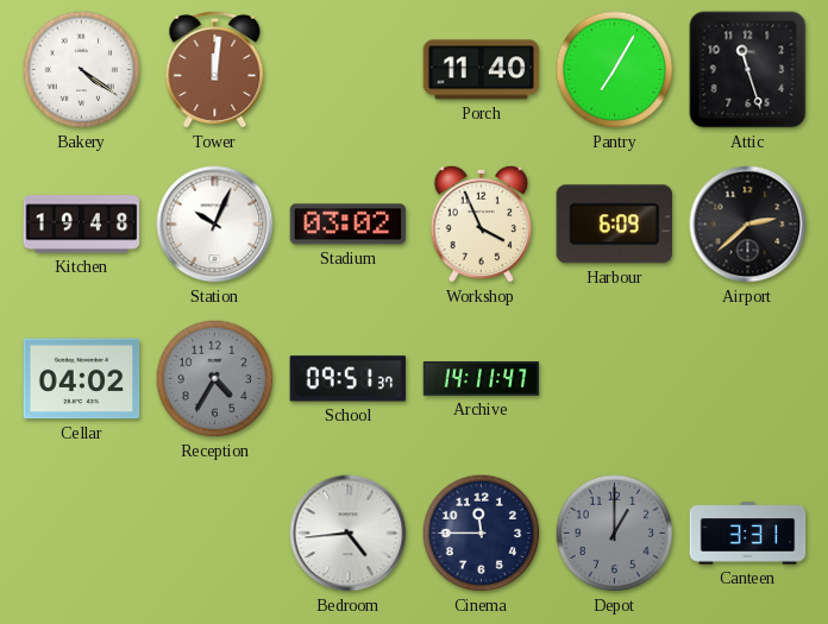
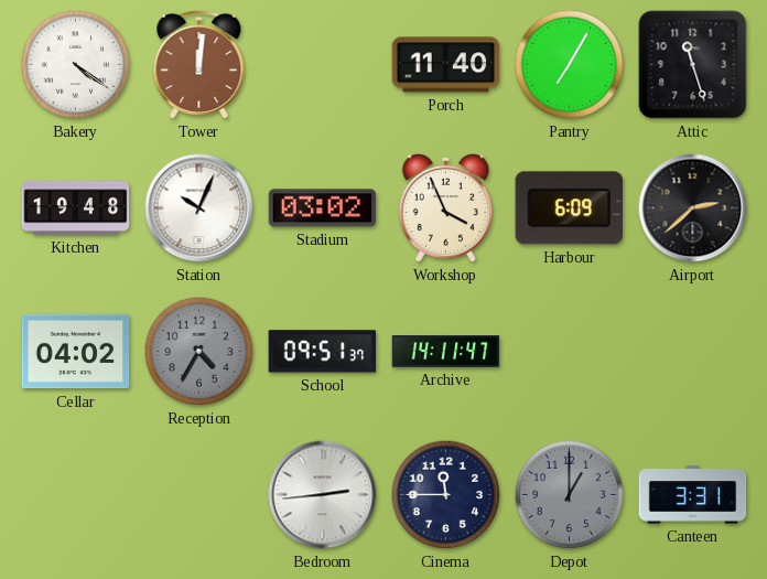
Bedroom: 4:44 -> 2:44
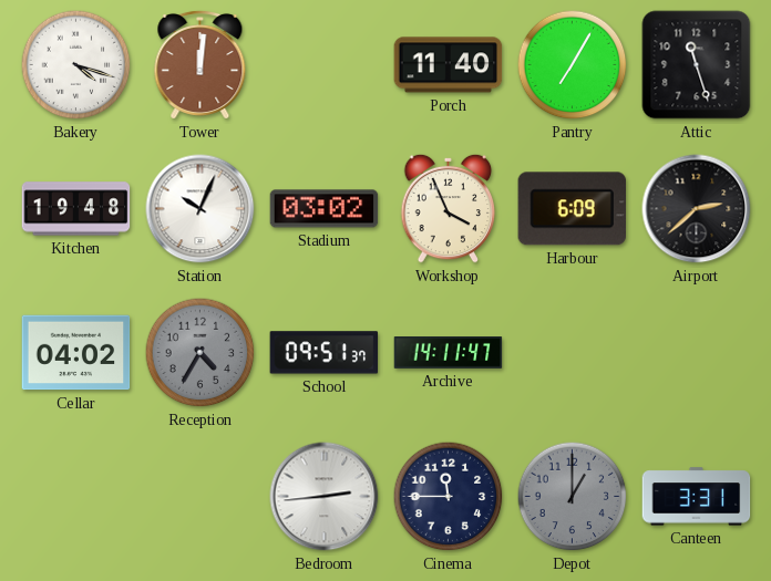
Bakery: 4:21 -> 4:18
